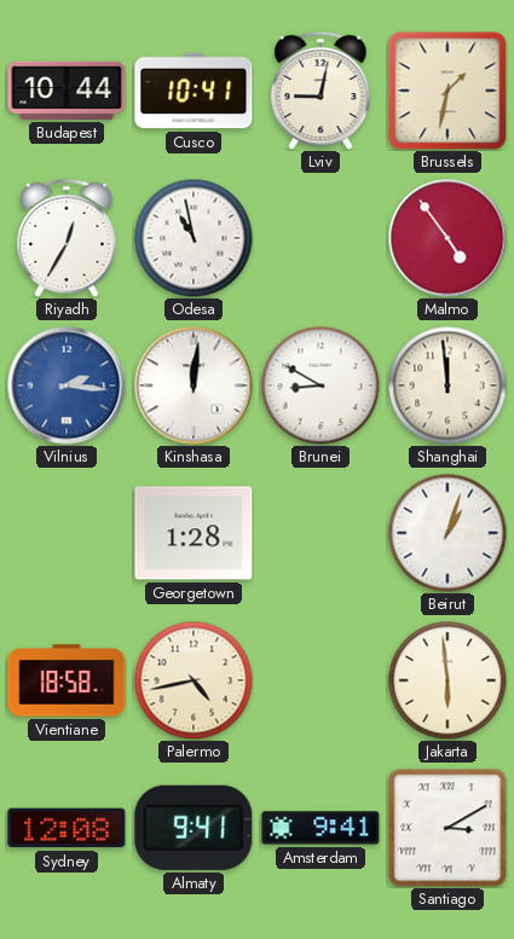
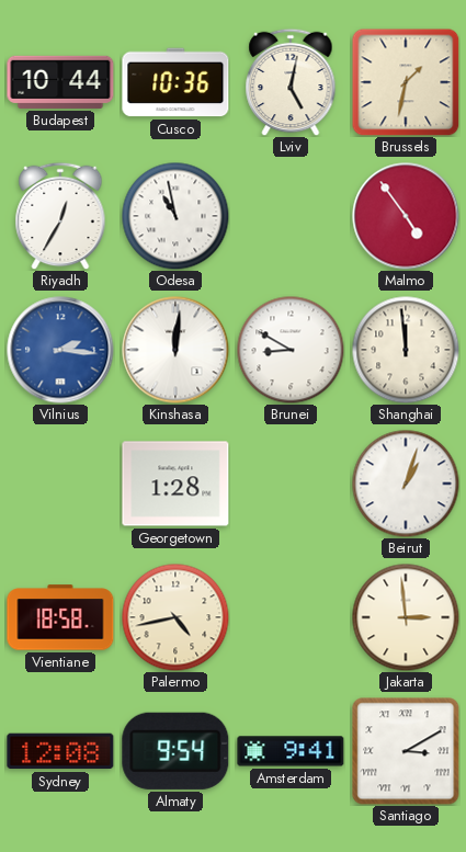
Cusco: 10:41 -> 10:36
Lviv: 9:02 -> 5:02
Jakarta: 5:59 -> 2:59
Almaty: 9:41 -> 9:54
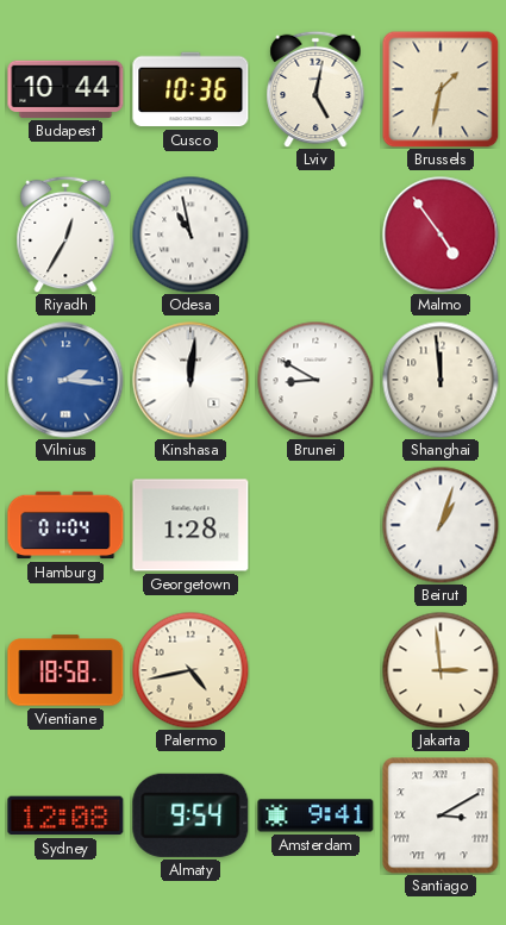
Hamburg: none -> 01:04
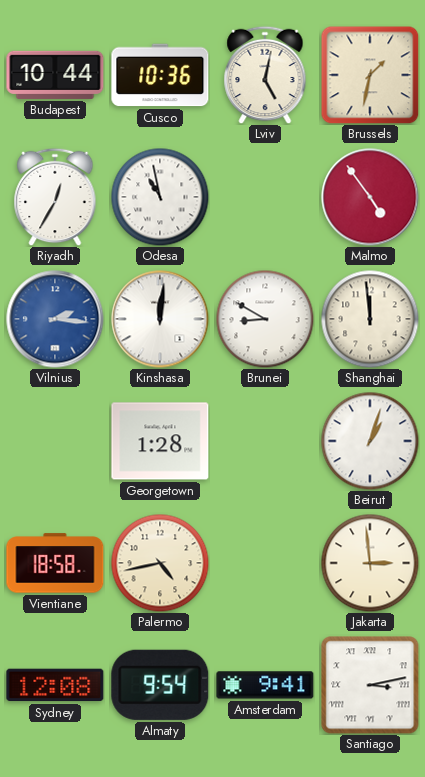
Hamburg: 01:04 -> none
Santiago: 3:10 -> 3:13
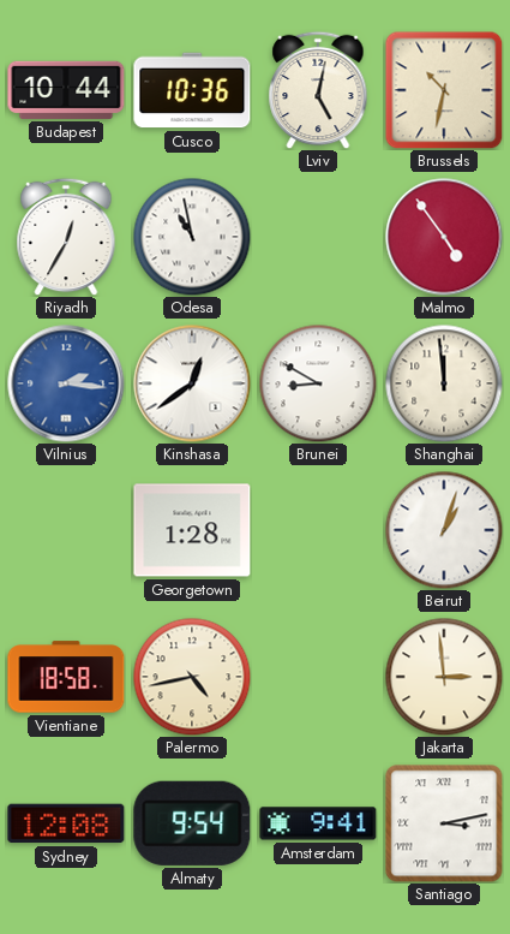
Brussels: 1:32 -> 10:32
Kinshasa: 12:01 -> 12:39
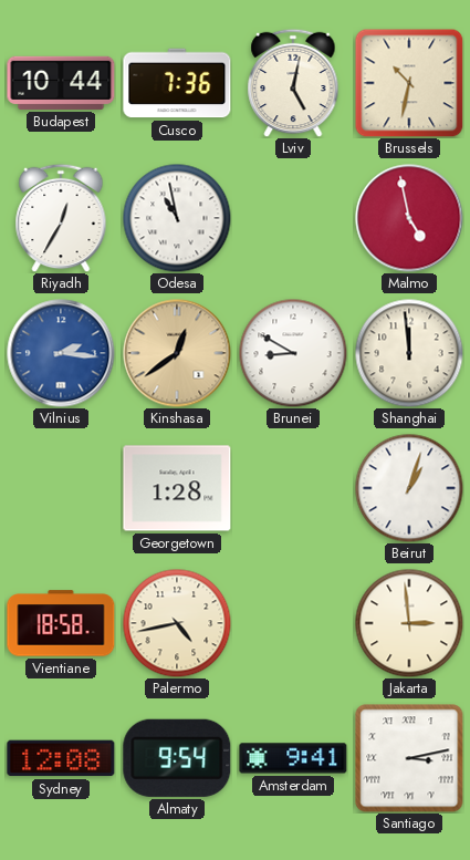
Cusco: 10:36 -> 7:36
Malmo: 4:54 -> 4:58
Kinshasa dial: white -> champagne
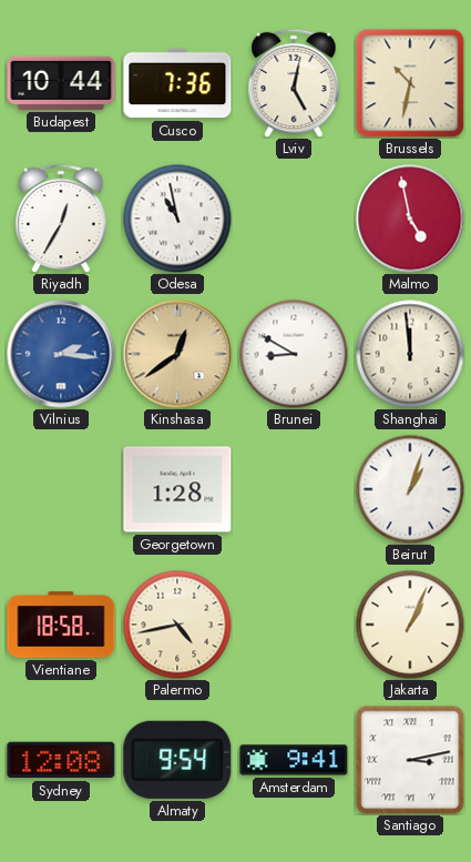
Jakarta: 2:59 -> 1:04
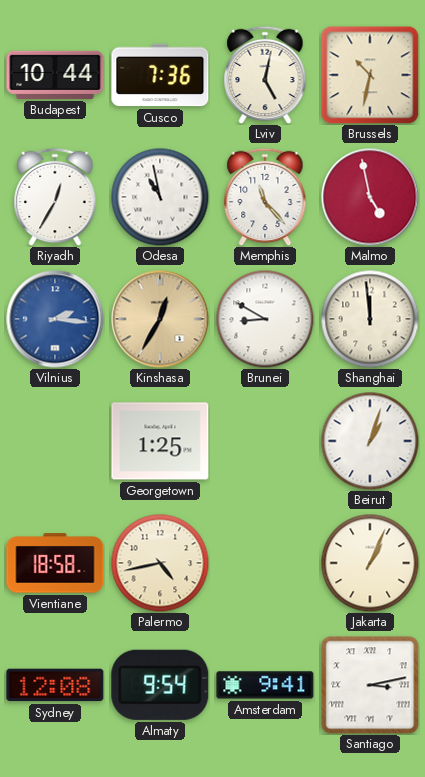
Memphis: none -> 11:23
Kinshasa: 12:39 -> 12:35
Georgetown: 1:28 -> 1:25
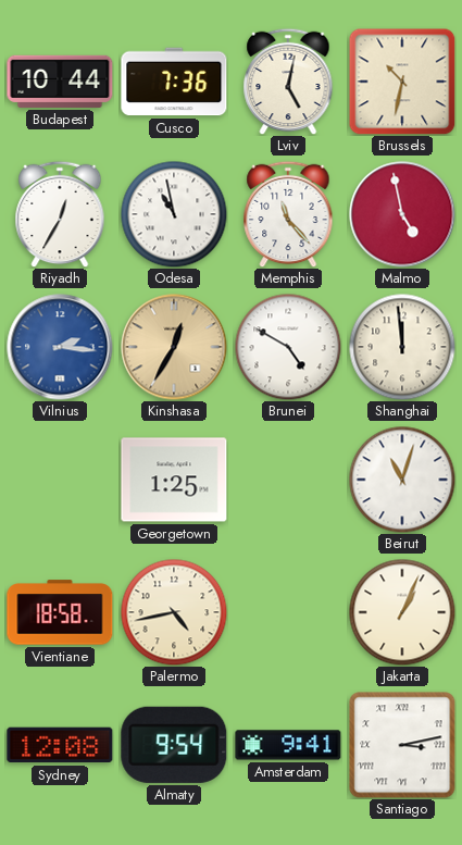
Brunei: 8:50 -> 4:50
Beirut: 1:03 -> 11:03
